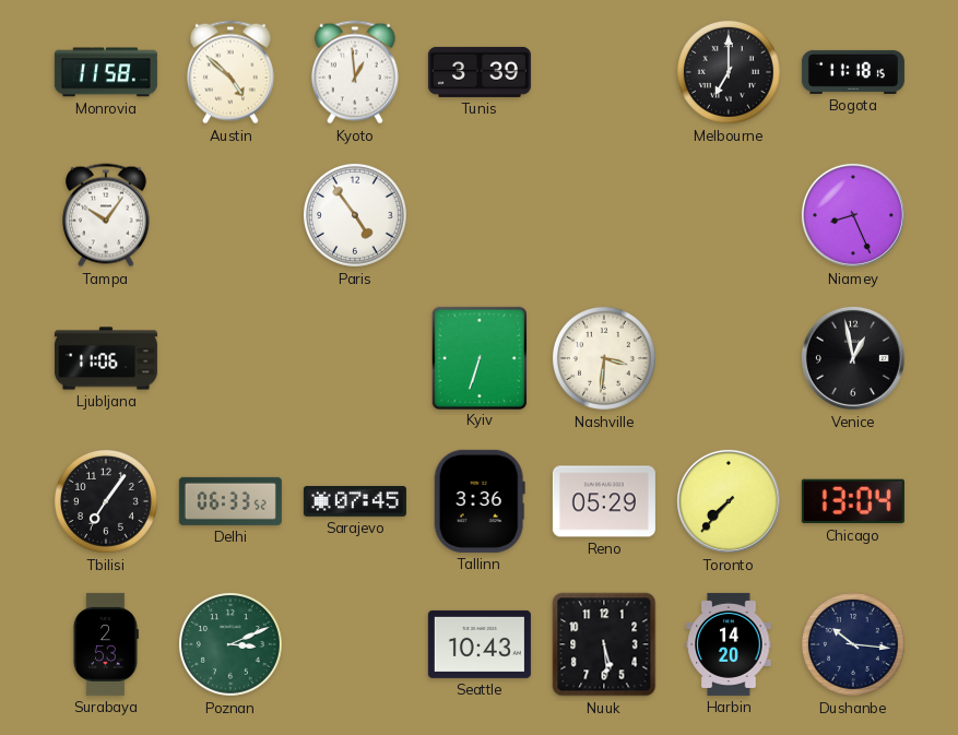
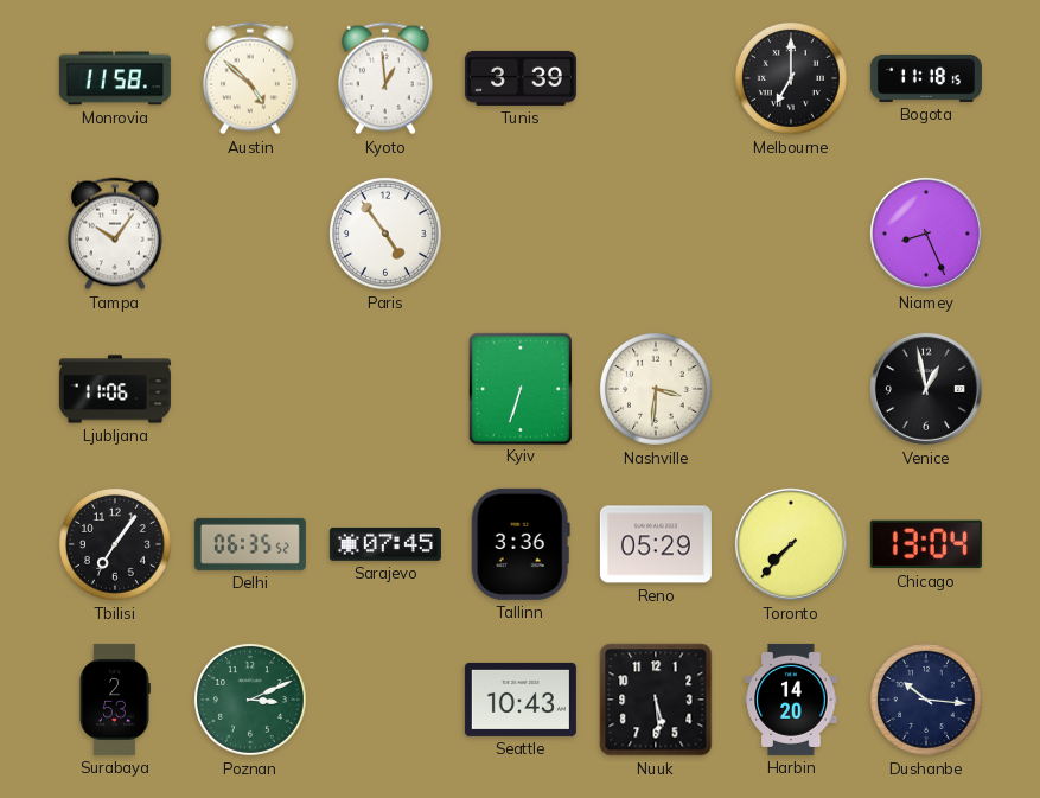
Delhi: 06:33 -> 06:35
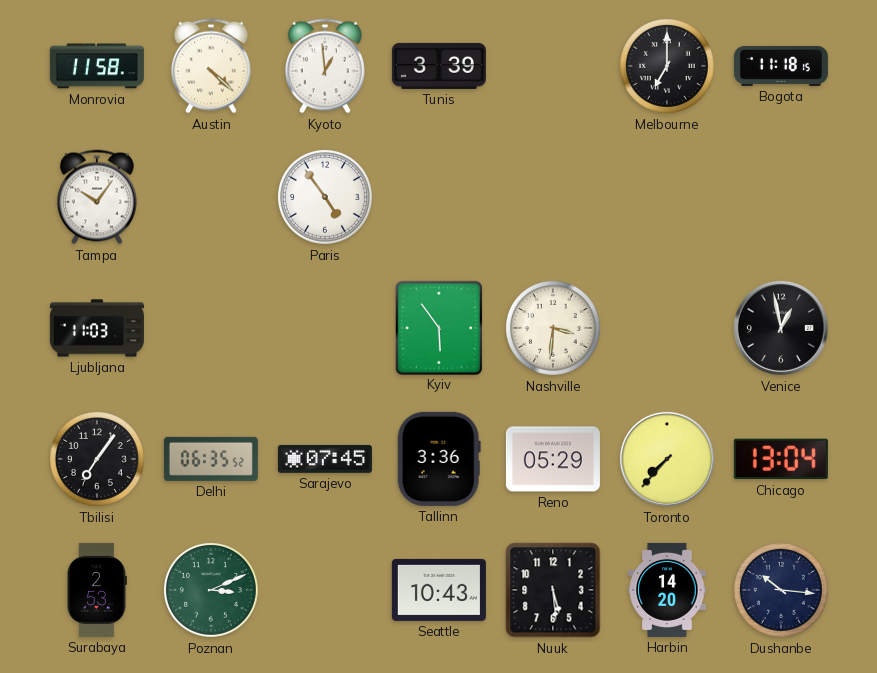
Austin: 4:52 -> 4:22
Niamey: 8:26 -> none
Ljubljana: 11:06 -> 11:03
Kyiv: 6:33 -> 5:54
